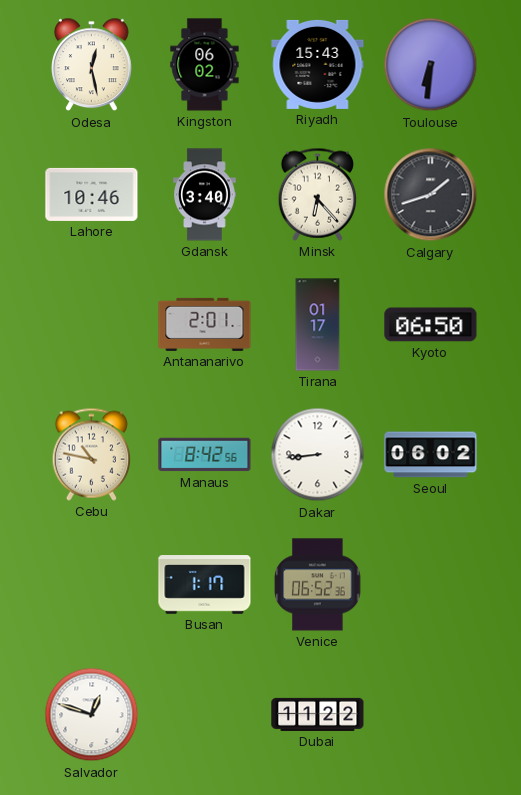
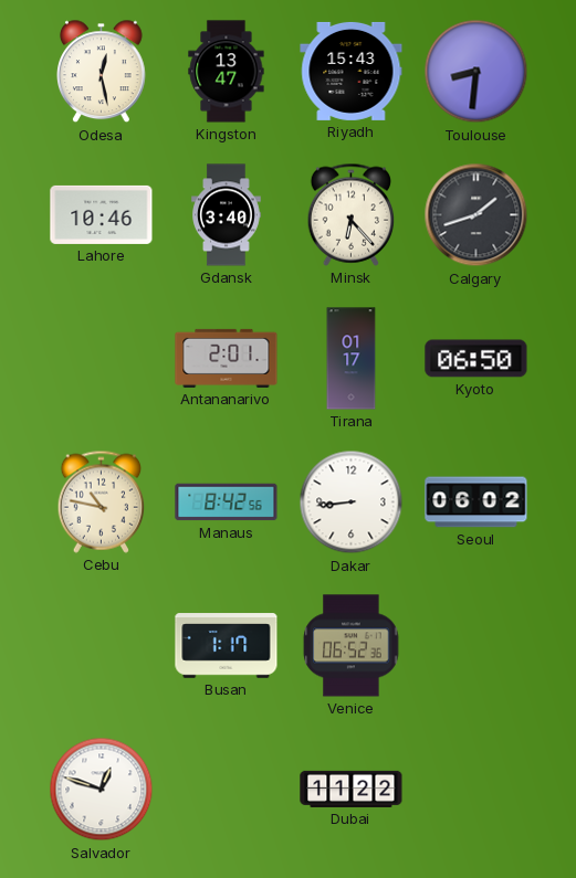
Kingston: 06:02 -> 13:47
Toulouse: 6:31 -> 8:31
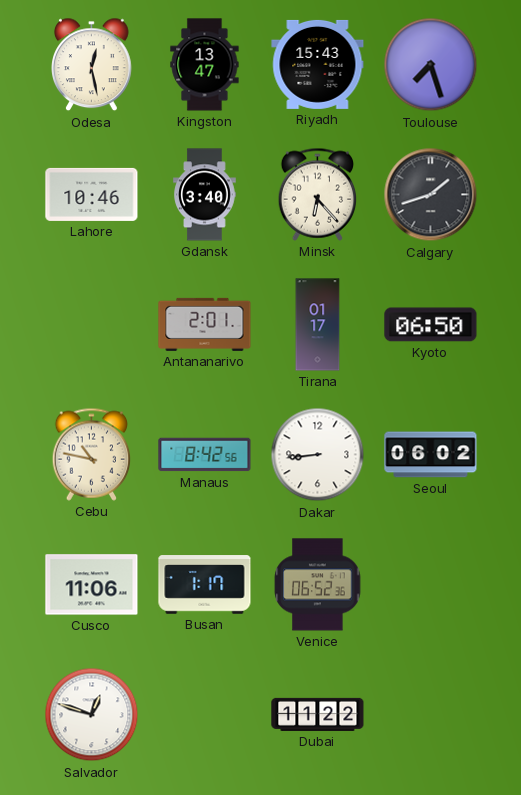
Toulouse: 8:31 -> 7:27
Cusco: none -> 11:06
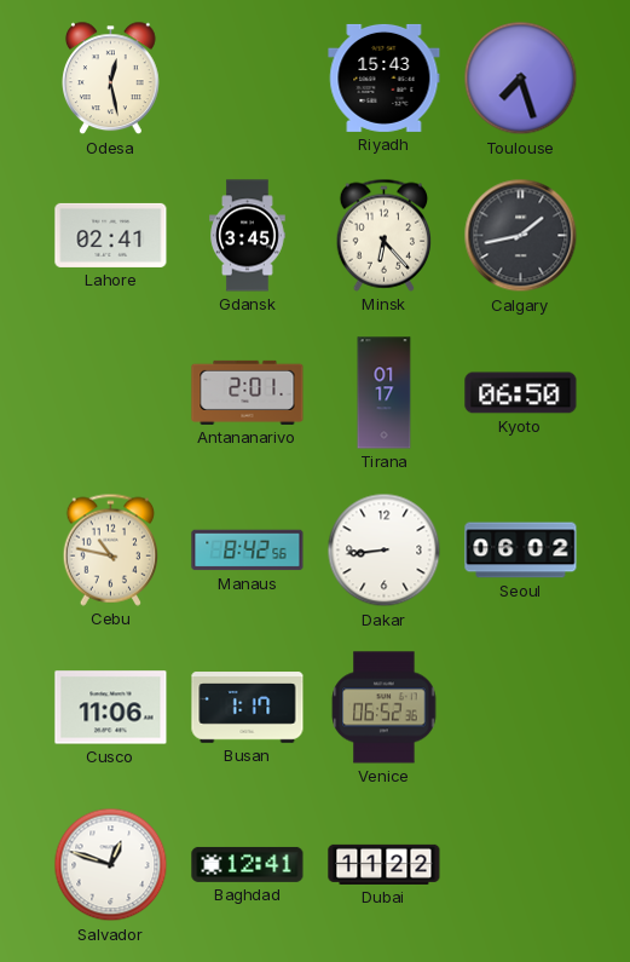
Kingston: 13:47 -> none
Lahore: 10:46 -> 02:41
Gdansk: 3:40 -> 3:45
Calgary: 1:42 -> 1:43
Baghdad: none -> 12:41
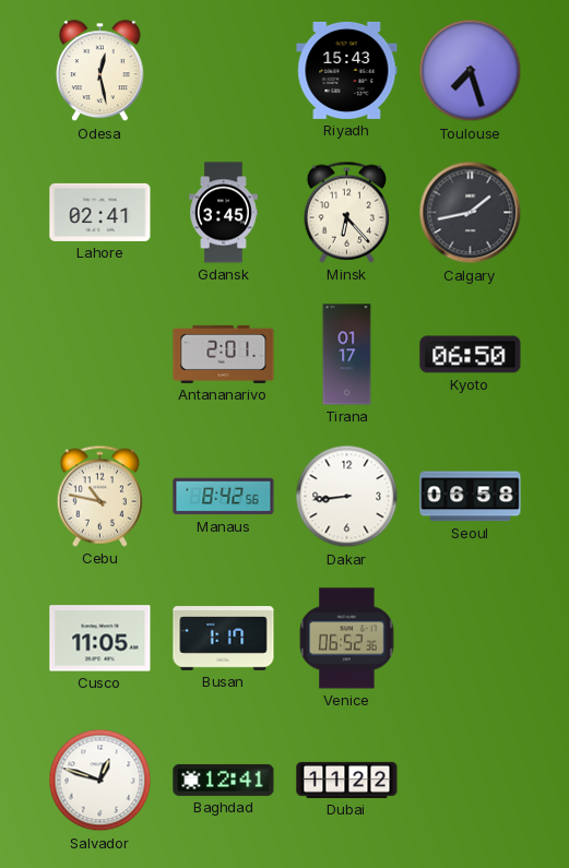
Seoul: 06:02 -> 06:58
Cusco: 11:06 -> 11:05
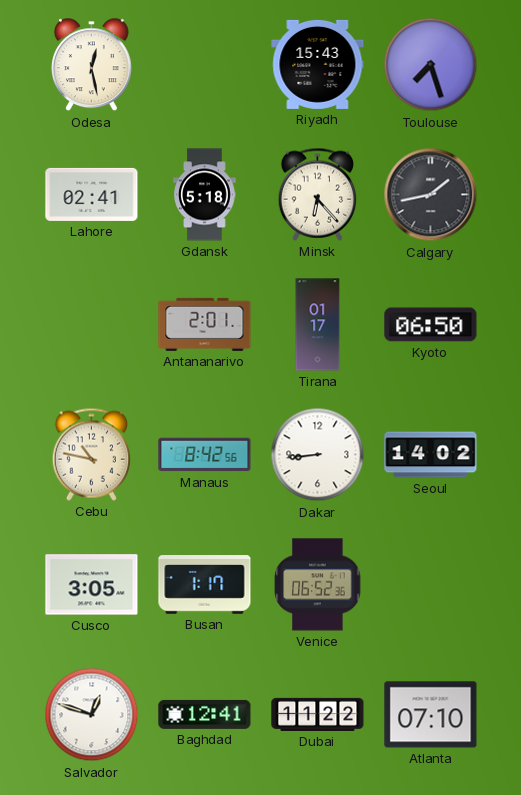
Gdansk: 3:45 -> 5:18
Seoul: 06:58 -> 14:02
Cusco: 11:05 -> 3:05
Atlanta: none -> 07:10
